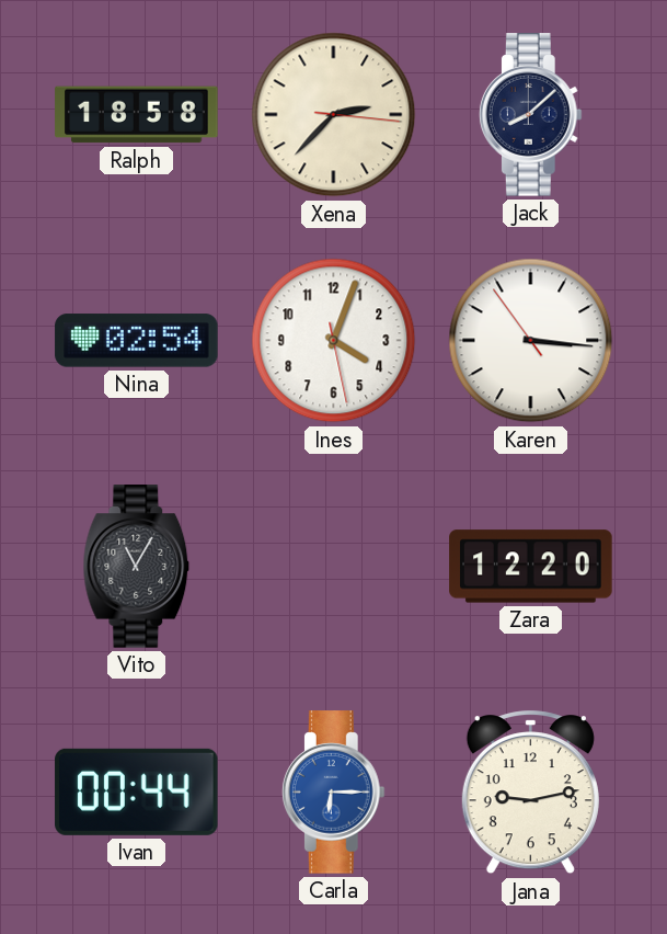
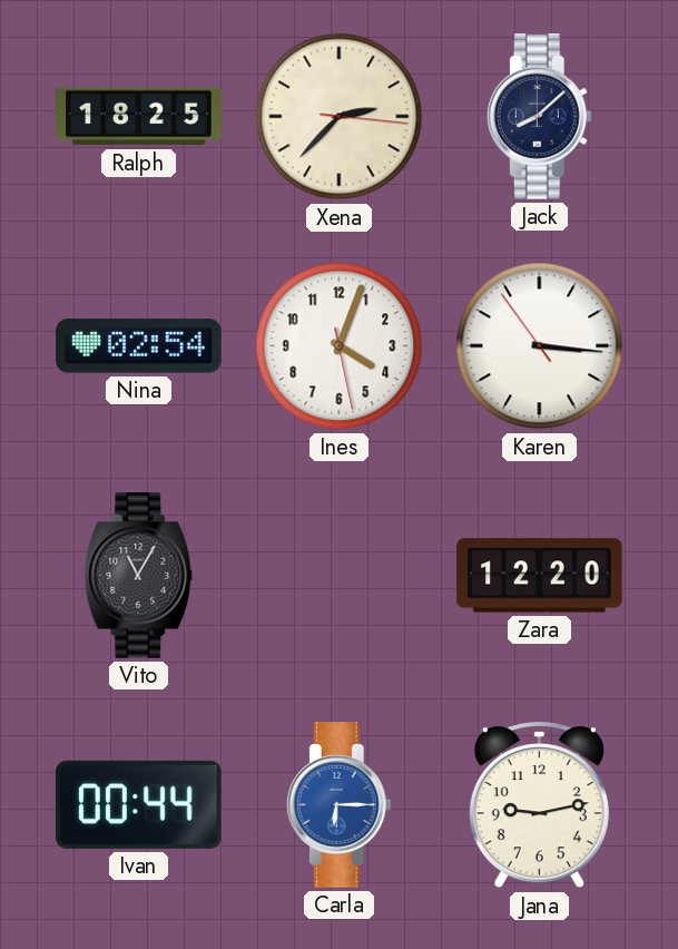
Ralph: 18:58 -> 18:25
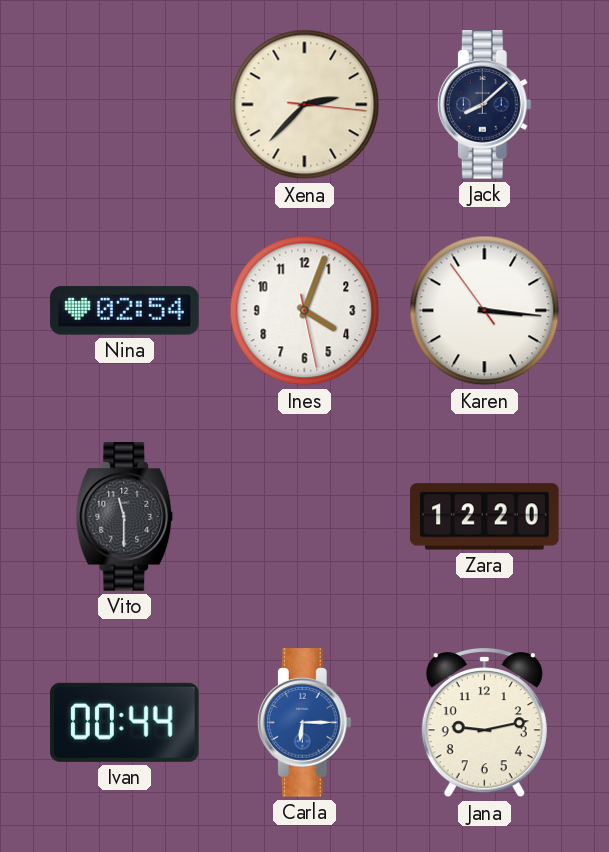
Ralph: 18:25 -> none
Vito: 11:05 -> 11:30
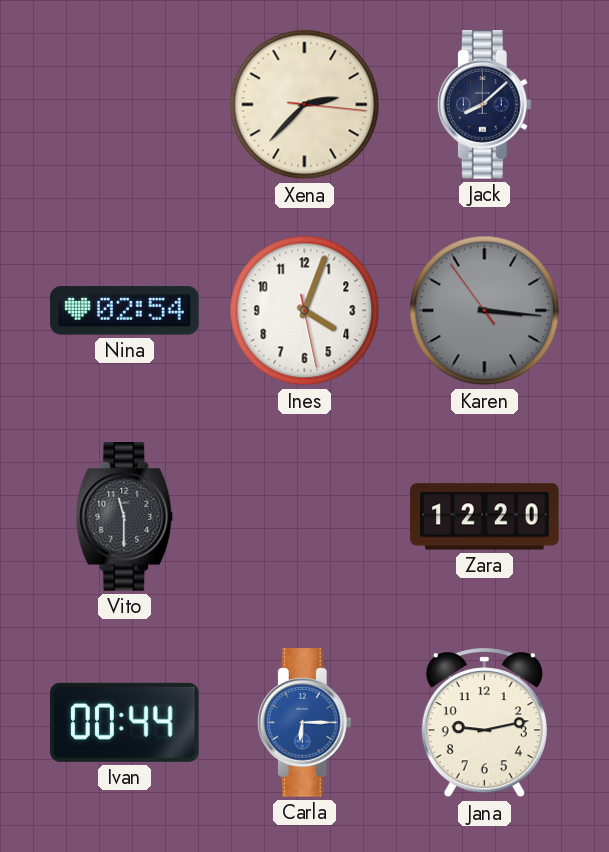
Karen dial: white -> grey
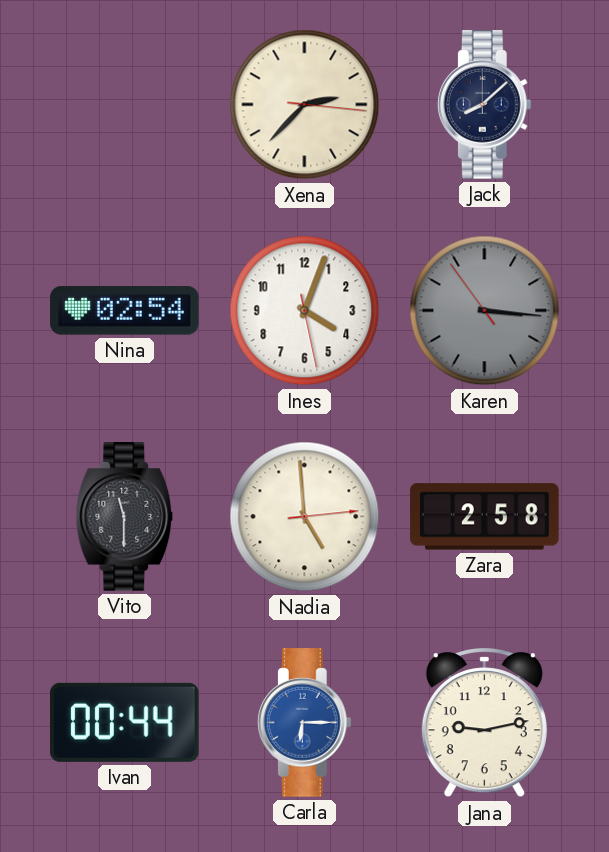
Nadia: none -> 4:59
Zara: 12:20 -> 2:58
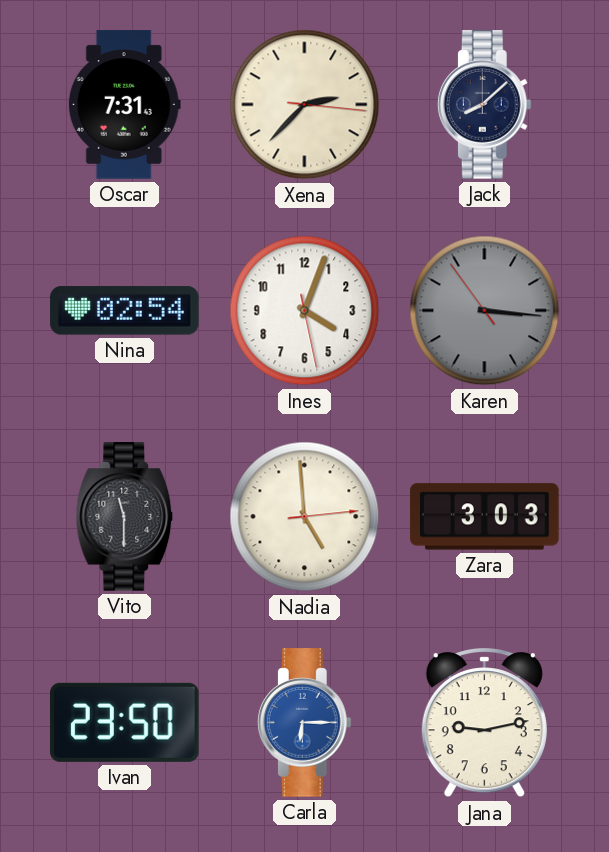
Oscar: none -> 7:31
Zara: 2:58 -> 3:03
Ivan: 00:44 -> 23:50
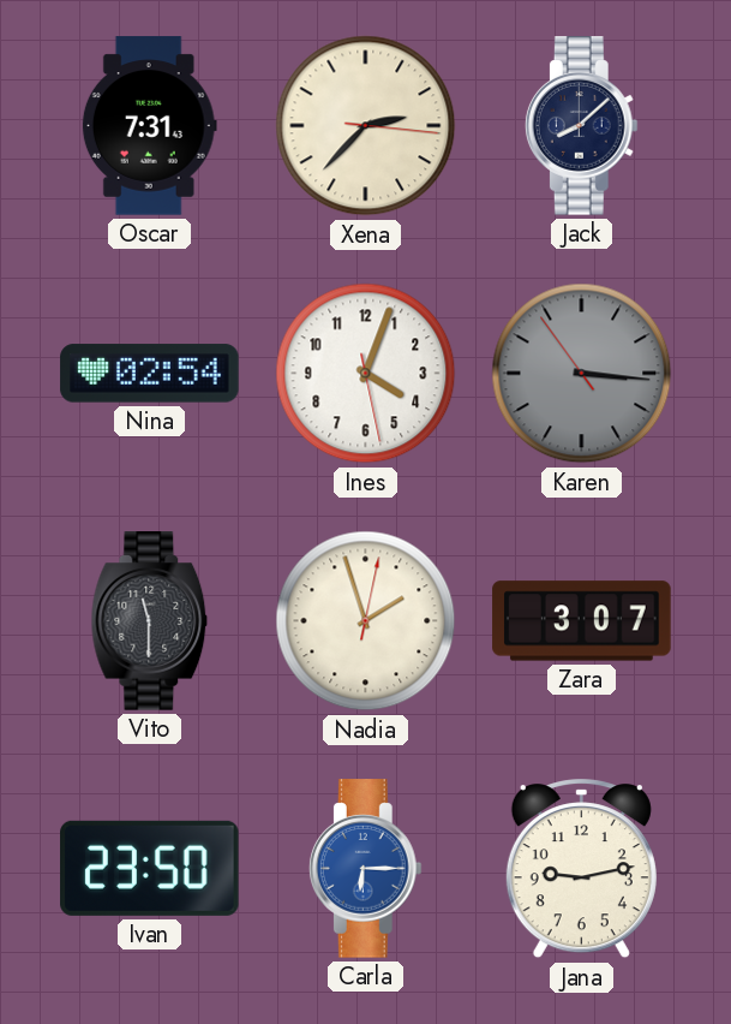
Nadia: 4:59 -> 1:57
Zara: 3:03 -> 3:07
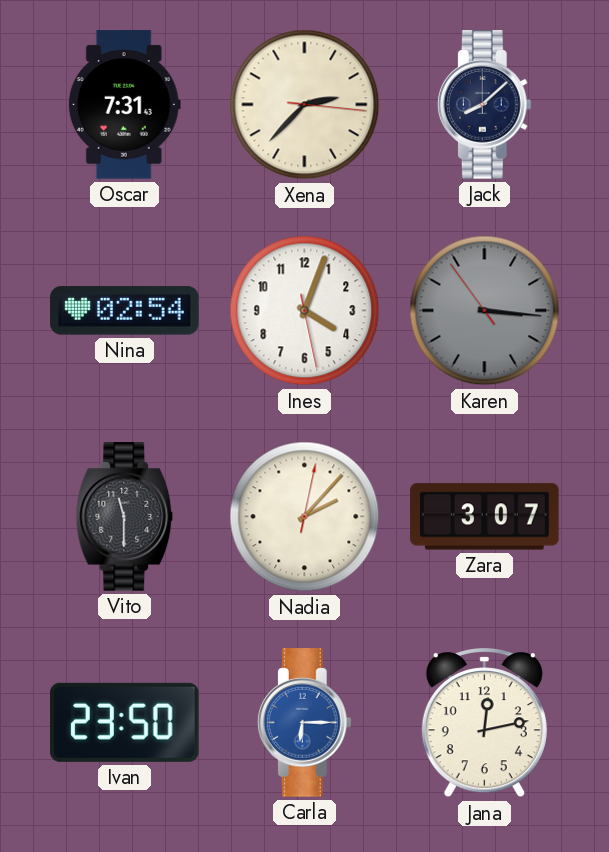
Nadia: 1:57 -> 2:07
Jana: 9:13 -> 12:13
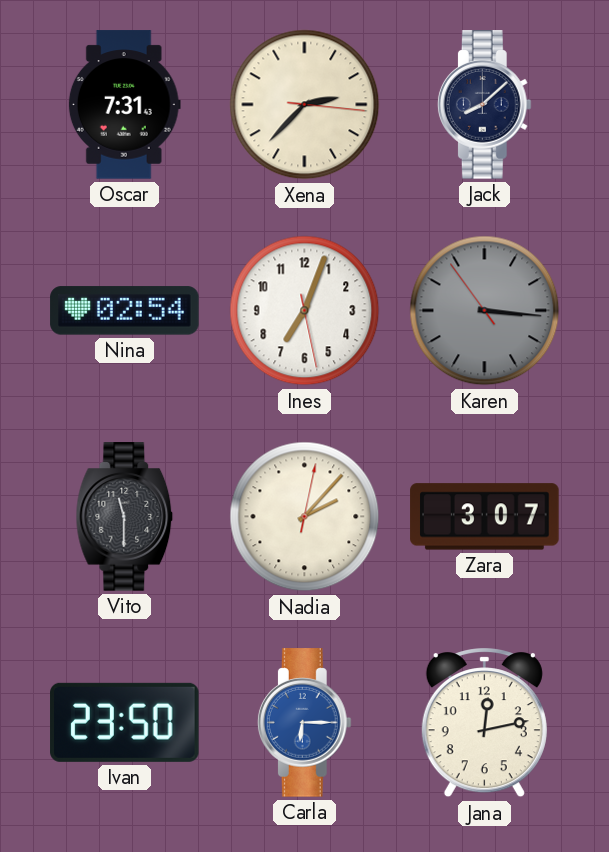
Ines: 4:03 -> 7:03
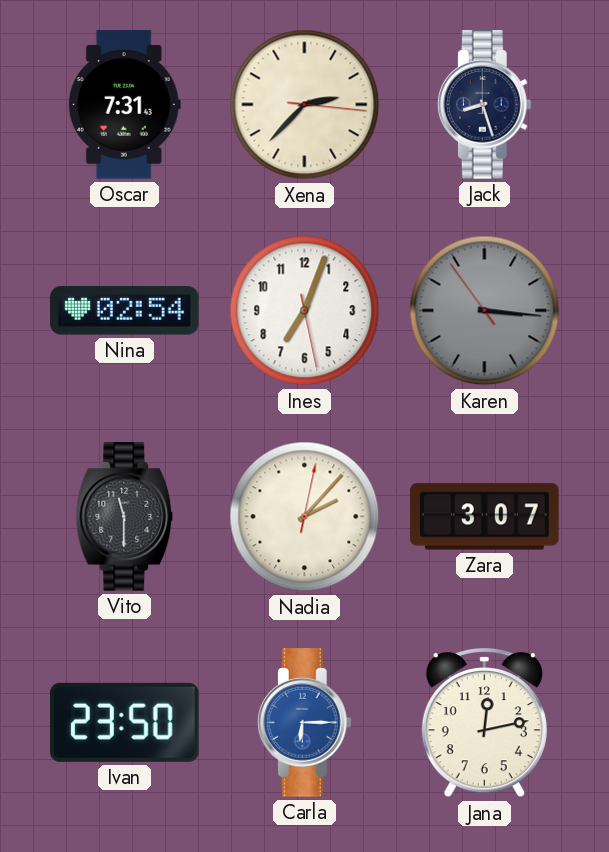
Jack: 8:08 -> 8:27
